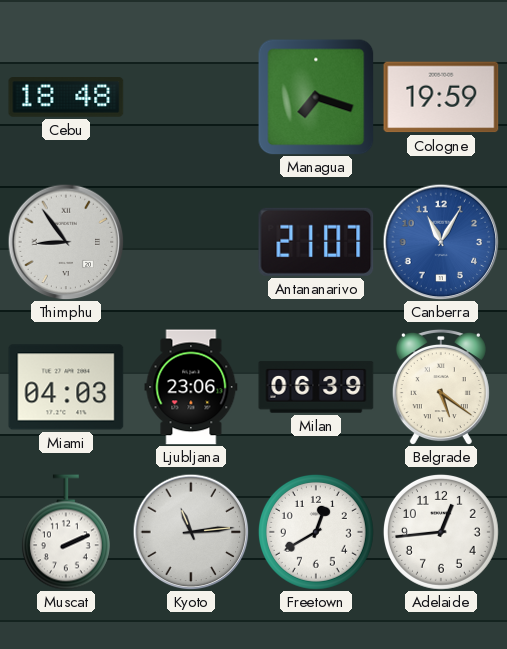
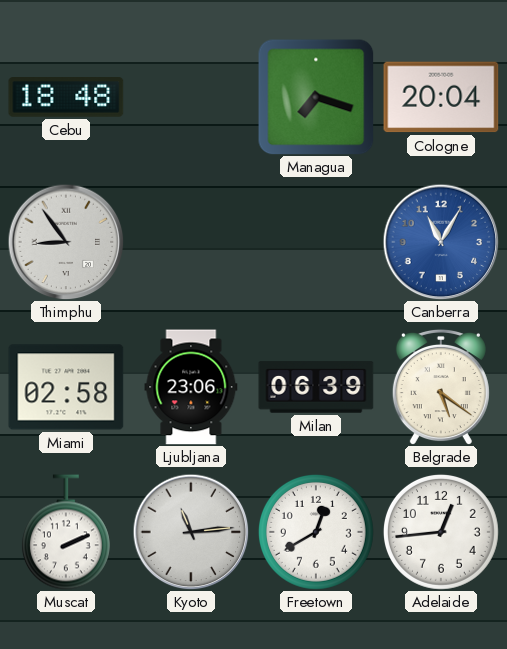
Cologne: 19:59 -> 20:04
Antananarivo: 21:07 -> none
Miami: 04:03 -> 02:58
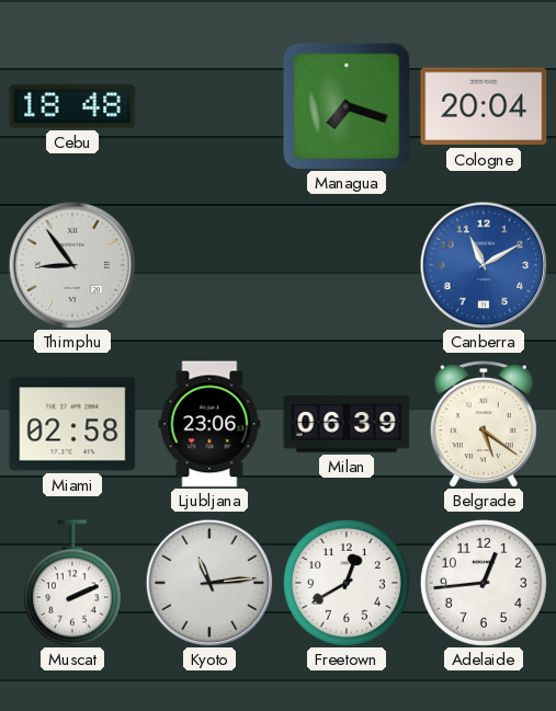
Canberra: 11:05 -> 11:10
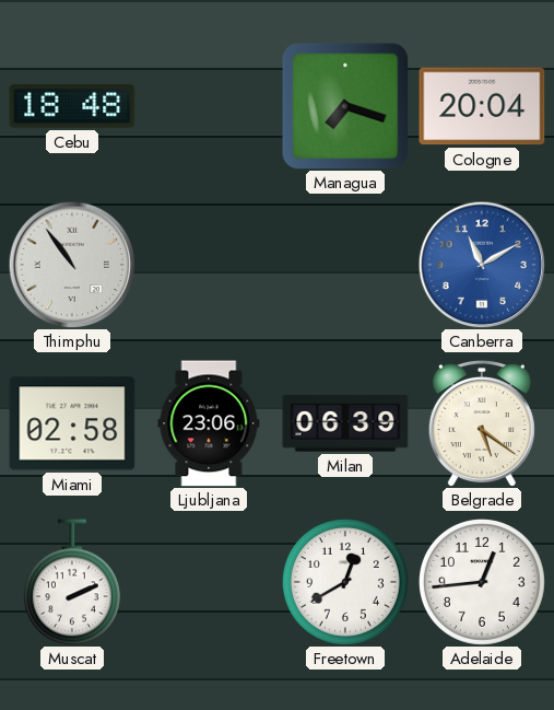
Thimphu: 8:54 -> 10:54
Kyoto: 11:14 -> none
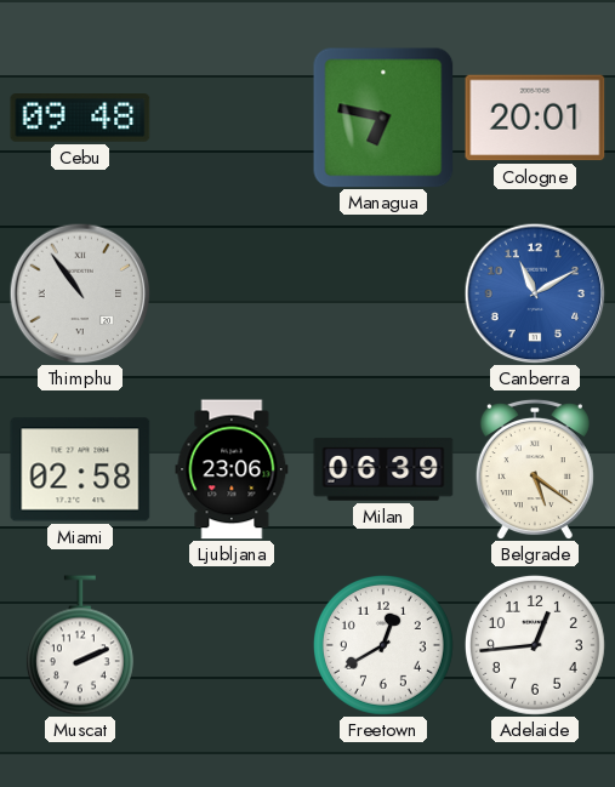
Cebu: 18:48 -> 09:48
Managua: 7:18 -> 6:47
Cologne: 20:04 -> 20:01
